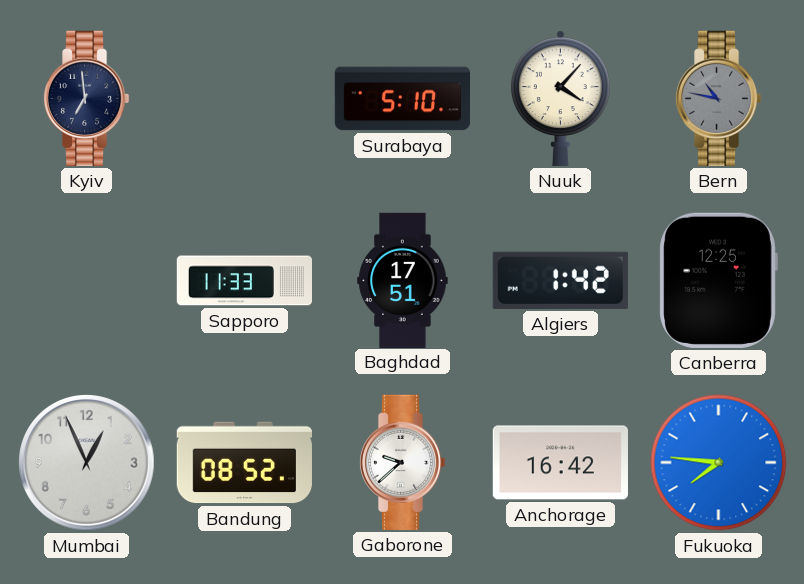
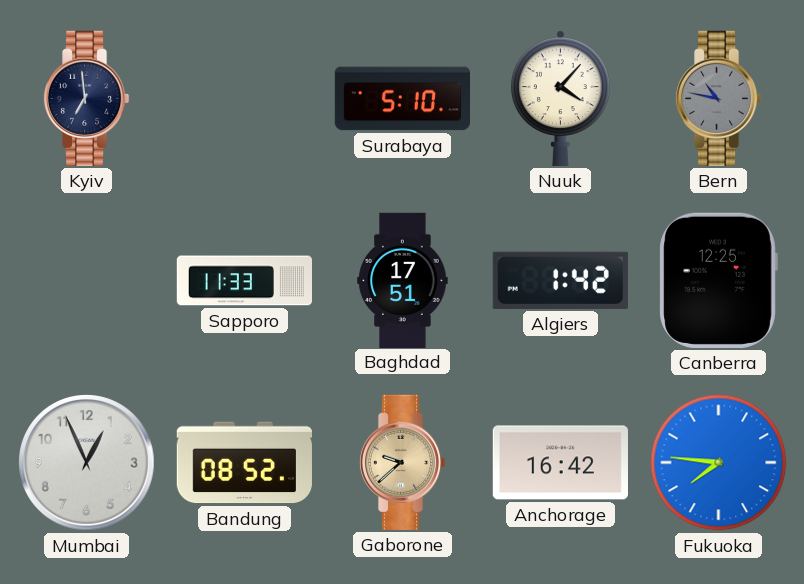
Gaborone dial: white -> champagne
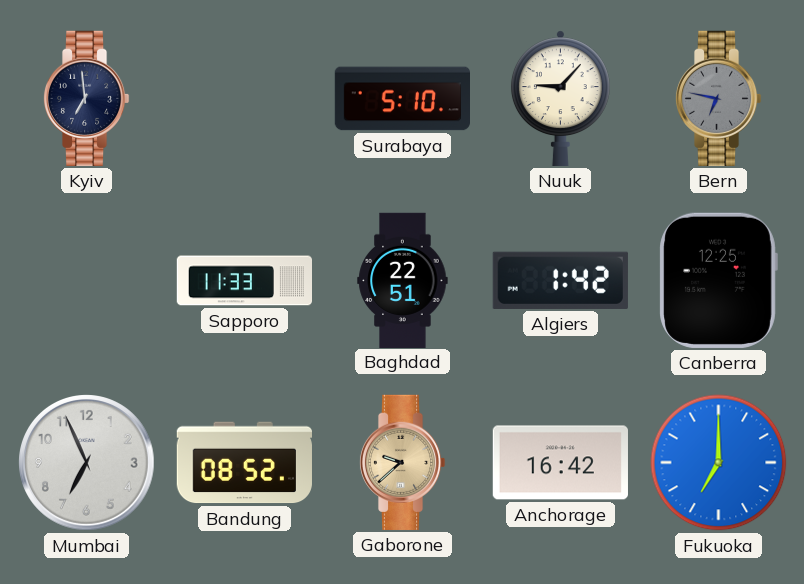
Nuuk: 4:07 -> 9:07
Bern: 10:47 -> 6:47
Baghdad: 17:51 -> 22:51
Mumbai: 12:56 -> 6:56
Fukuoka: 7:46 -> 7:00
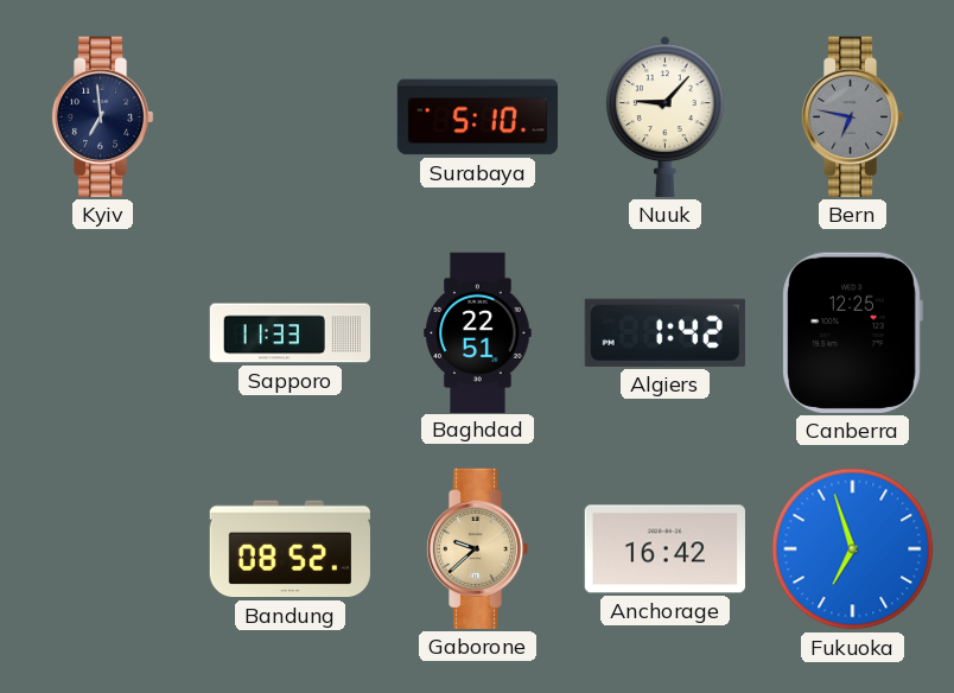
Mumbai: 6:56 -> none
Fukuoka: 7:00 -> 6:57
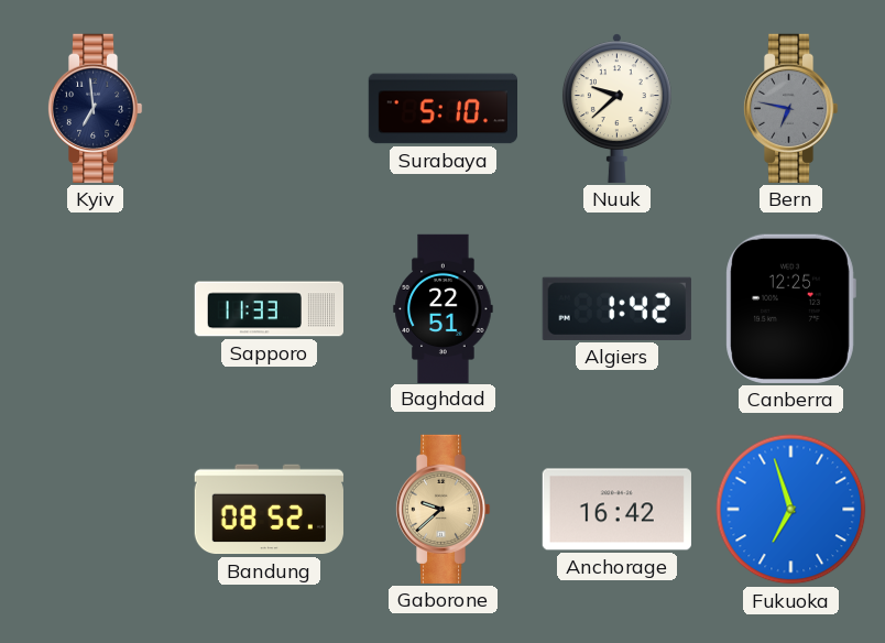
Nuuk: 9:07 -> 9:38
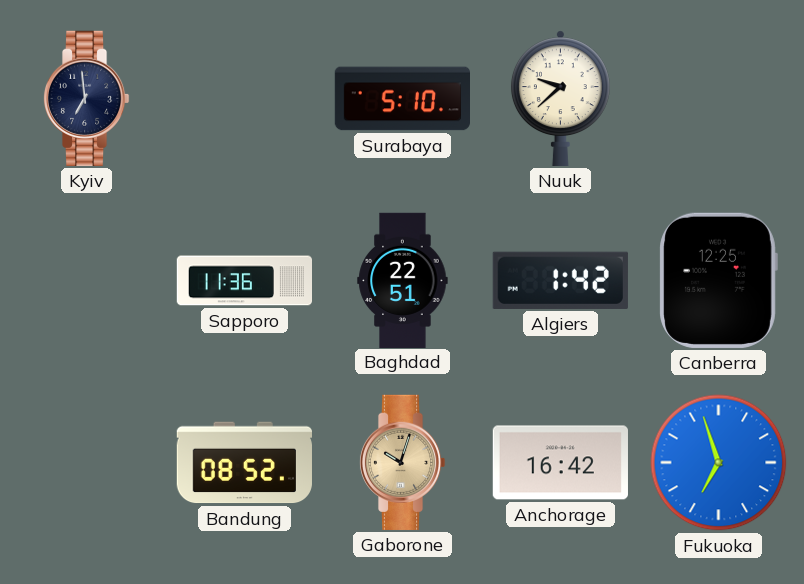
Bern: 6:47 -> none
Sapporo: 11:33 -> 11:36
Gaborone: 9:38 -> 10:03
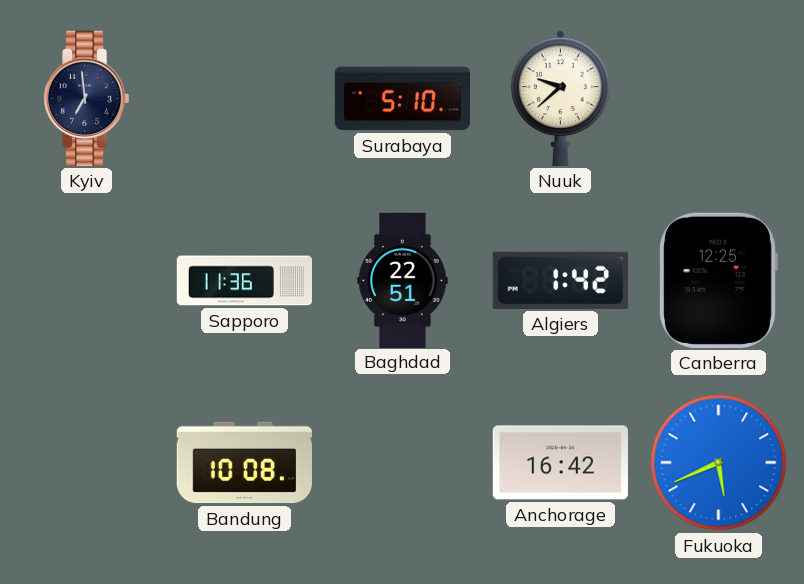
Bandung: 08:52 -> 10:08
Gaborone: 10:03 -> none
Fukuoka: 6:57 -> 5:41
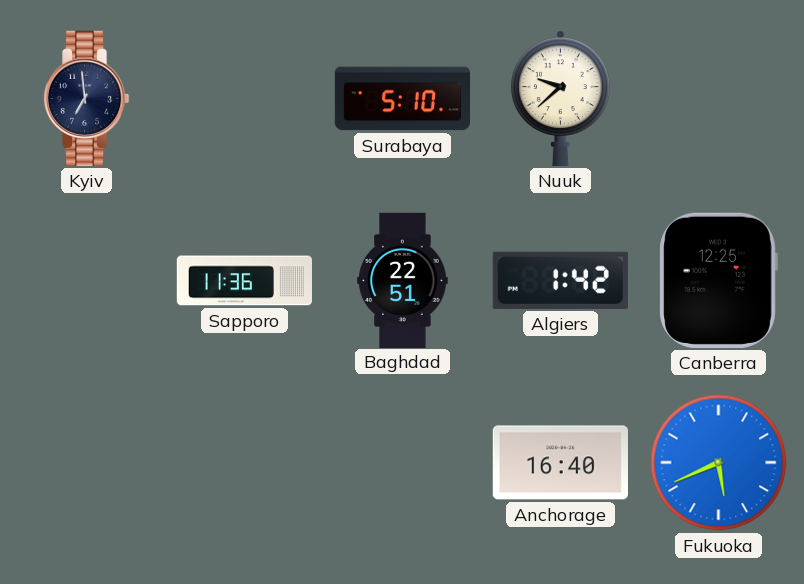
Bandung: 10:08 -> none
Anchorage: 16:42 -> 16:40
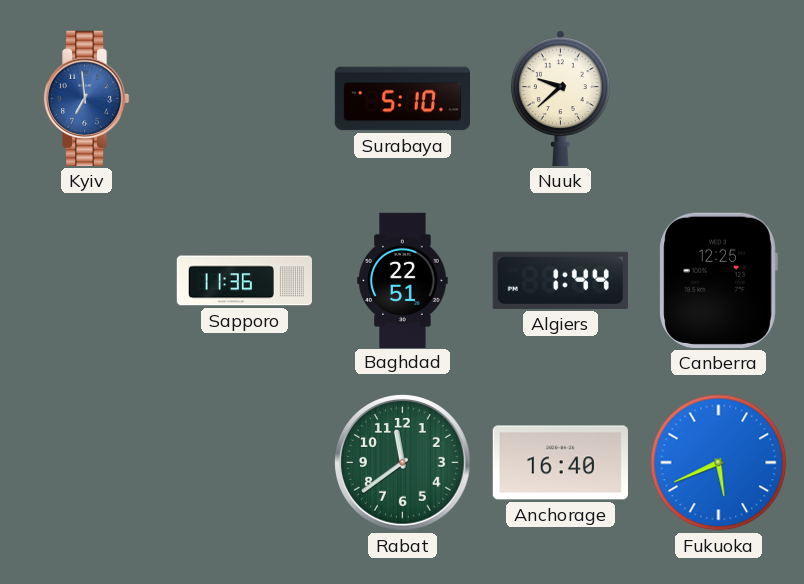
Kyiv dial: navy -> blue
Algiers: 1:42 -> 1:44
Rabat: none -> 11:39
